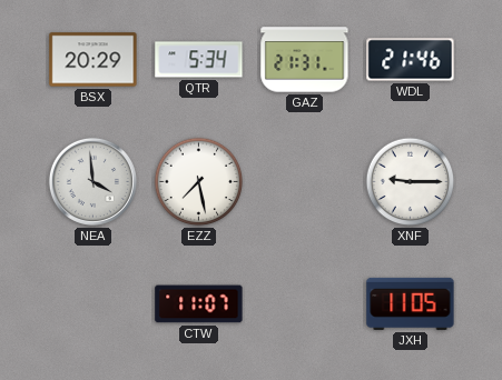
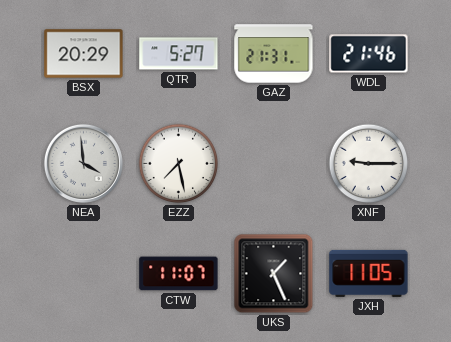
QTR: 5:34 -> 5:27
UKS: none -> 1:26
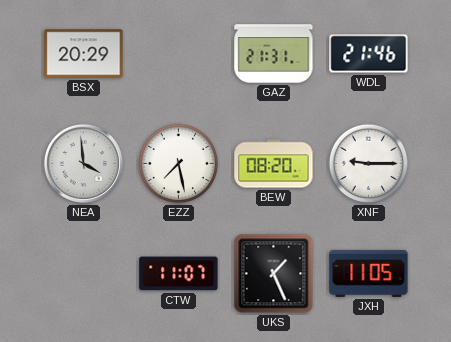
QTR: 5:27 -> none
BEW: none -> 08:20
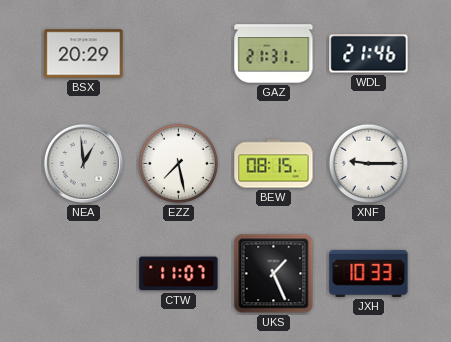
NEA: 3:59 -> 12:59
BEW: 08:20 -> 08:15
JXH: 11:05 -> 10:33
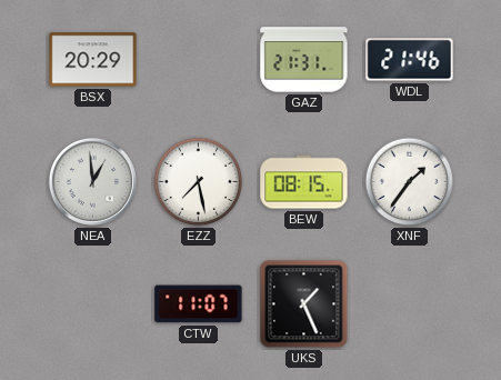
XNF: 9:15 -> 1:36
JXH: 10:33 -> none
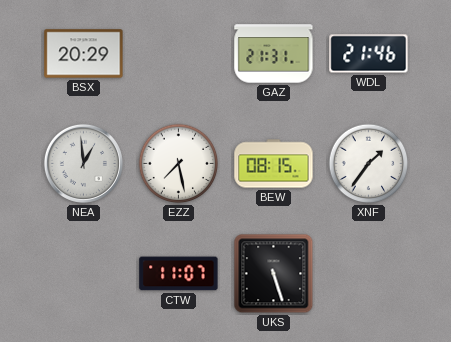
UKS: 1:26 -> 5:27
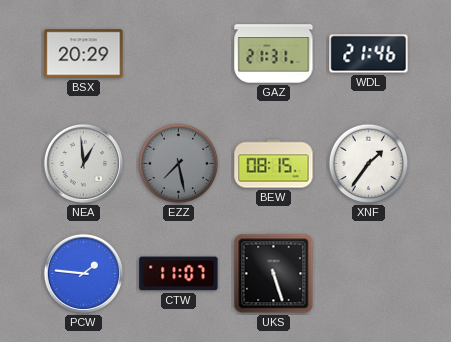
EZZ dial: white -> grey
PCW: none -> 1:46
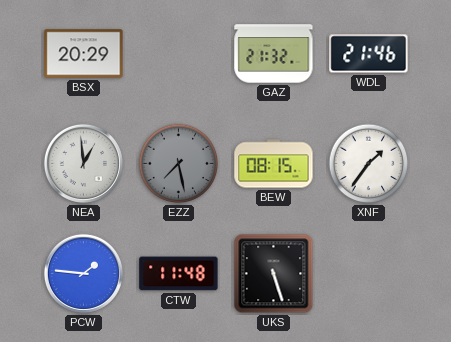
GAZ: 21:31 -> 21:32
CTW: 11:07 -> 11:48
